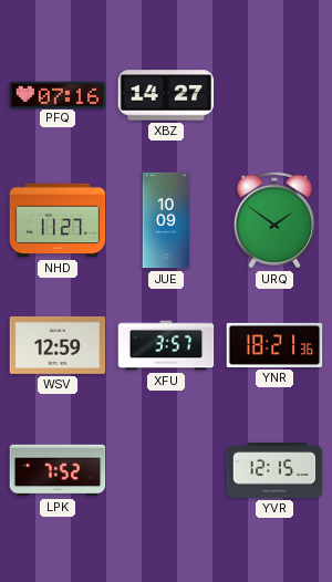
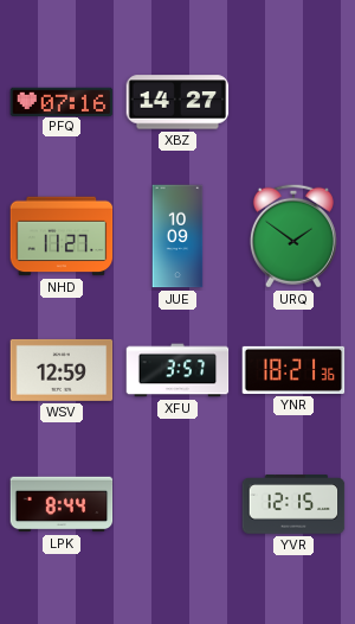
LPK: 7:52 -> 8:44
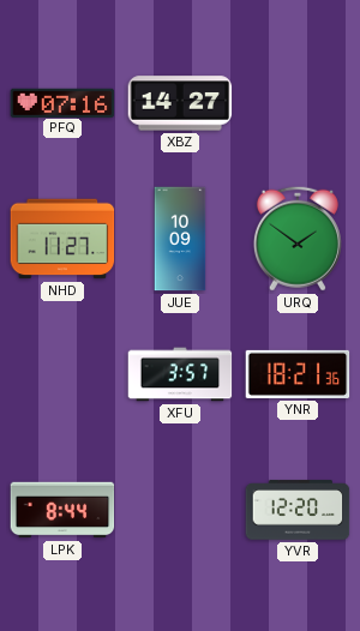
WSV: 12:59 -> none
YVR: 12:15 -> 12:20
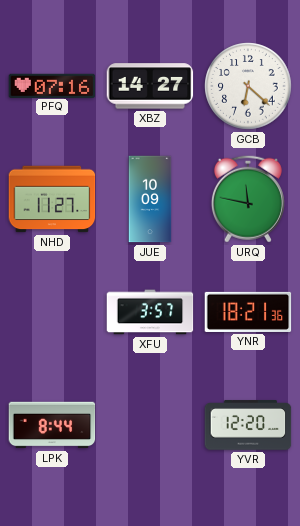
GCB: none -> 6:22
URQ: 1:51 -> 11:47
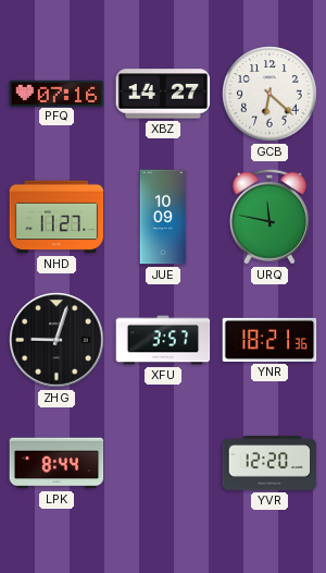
ZHG: none -> 9:03
